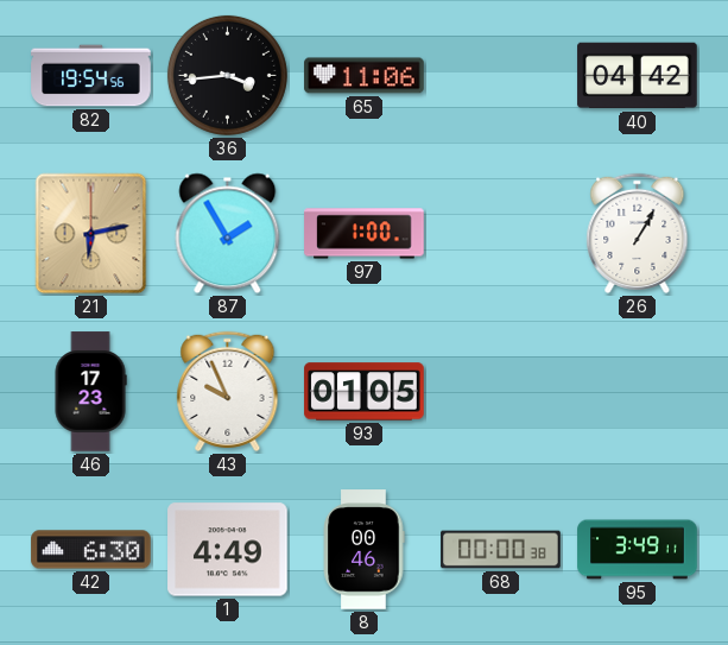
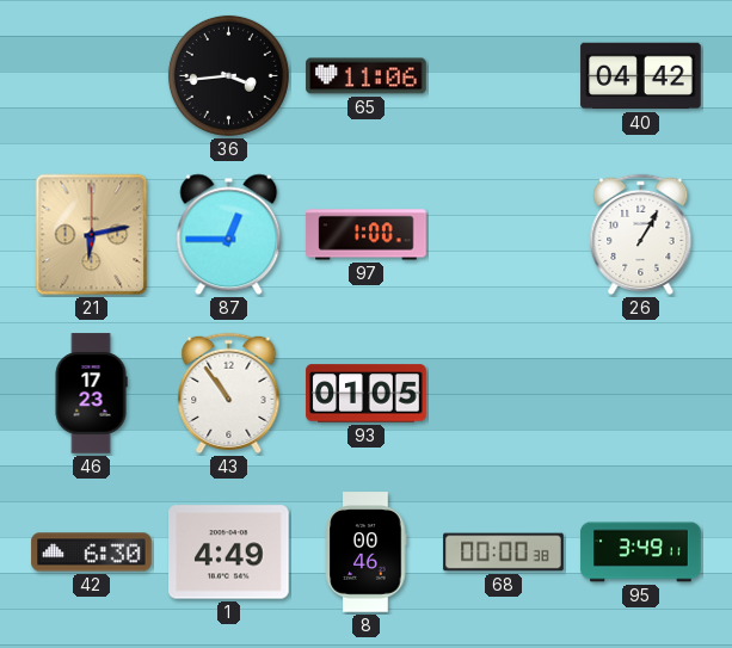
82: 19:54 -> none
87: 1:55 -> 12:45
43: 9:56 -> 10:54
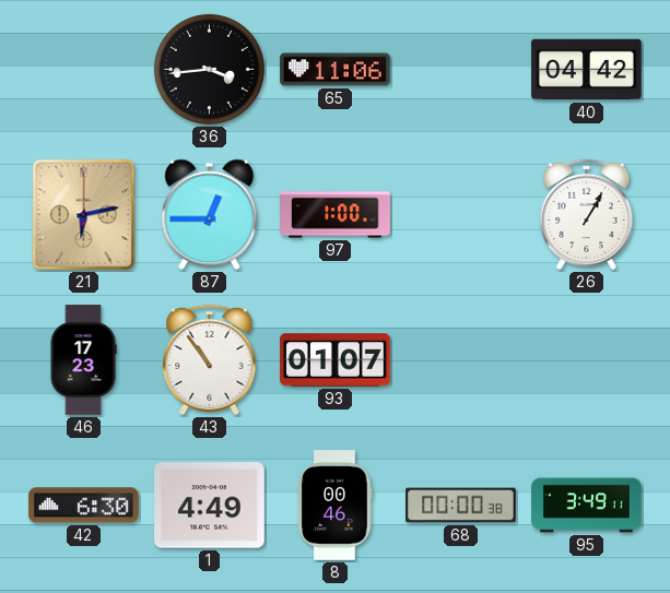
93: 01:05 -> 01:07
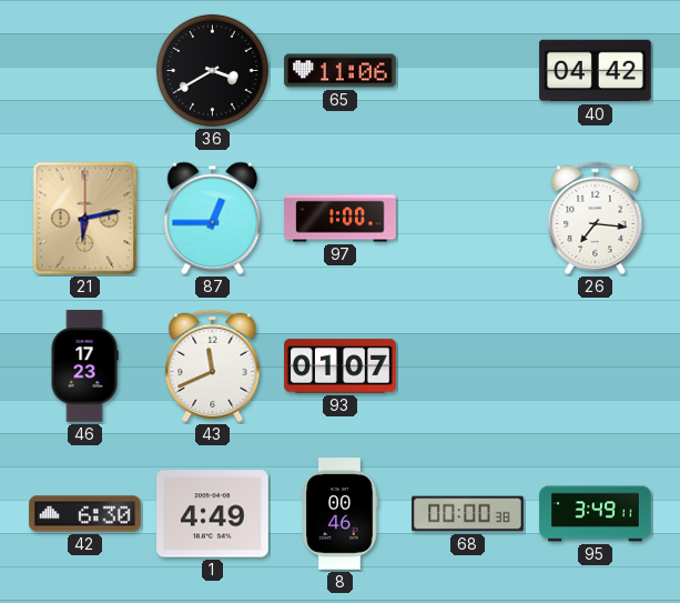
36: 3:44 -> 3:40
26: 1:05 -> 7:16
43: 10:54 -> 11:41
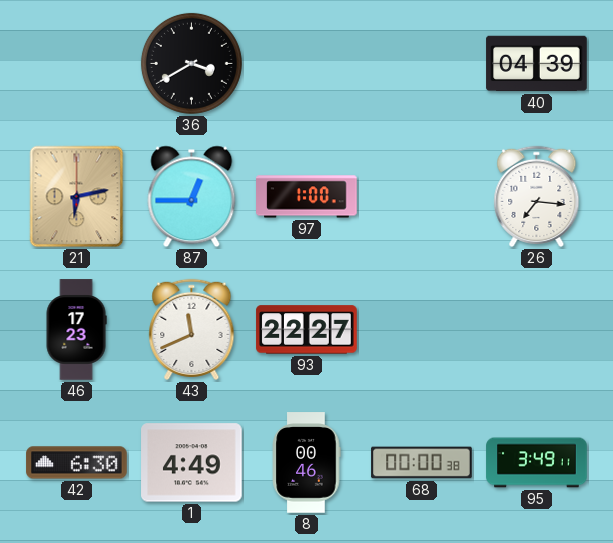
65: 11:06 -> none
40: 04:42 -> 04:39
93: 01:07 -> 22:27
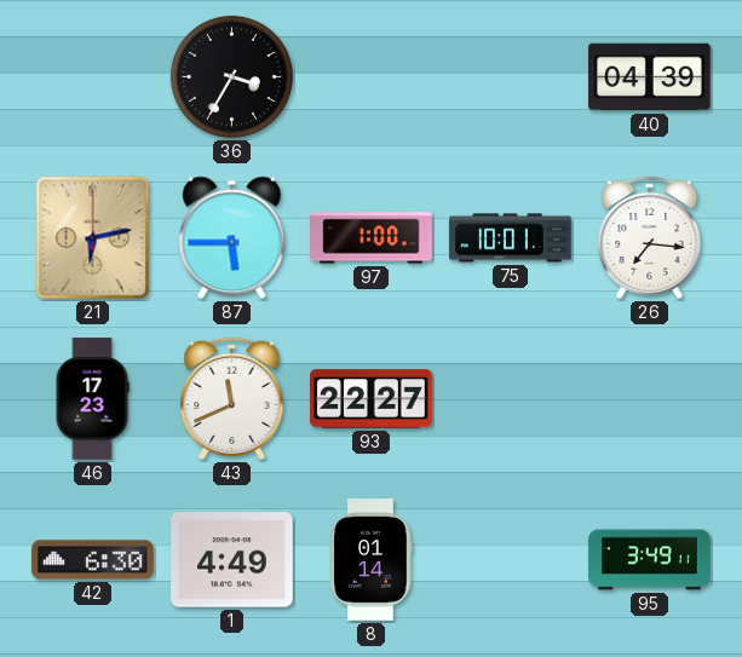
36: 3:40 -> 3:35
87: 12:45 -> 5:45
75: none -> 10:01
8: 00:46 -> 01:14
68: 00:00 -> none
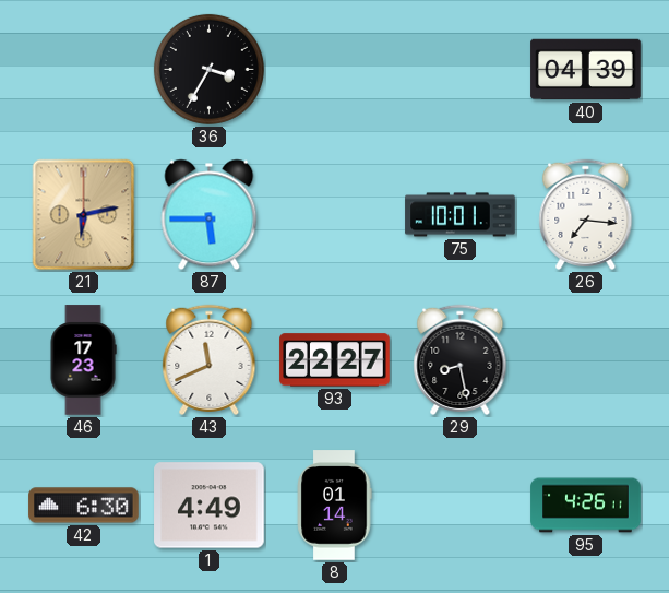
97: 1:00 -> none
29: none -> 8:28
95: 3:49 -> 4:26
